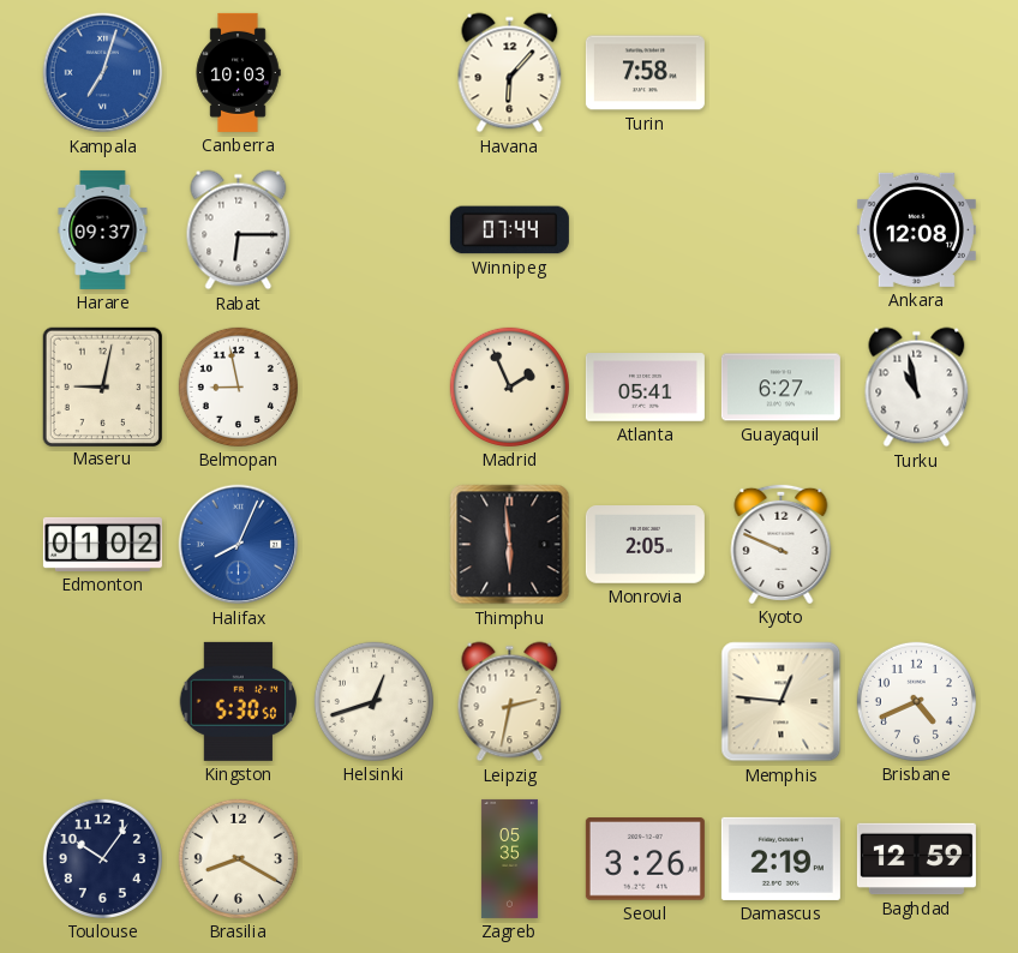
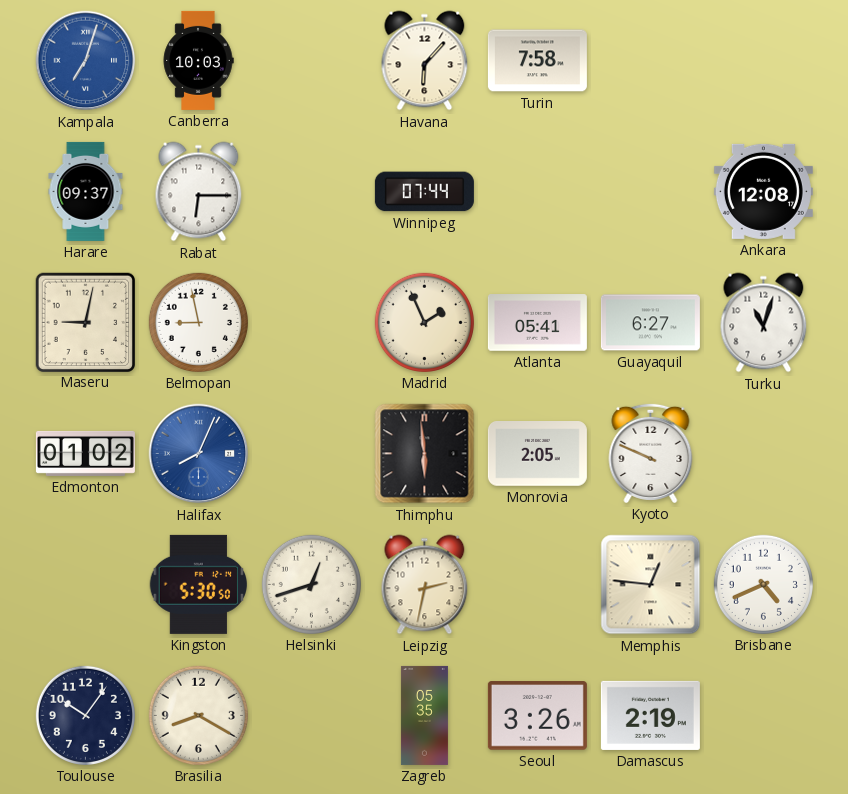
Turku: 10:58 -> 11:03
Baghdad: 12:59 -> none
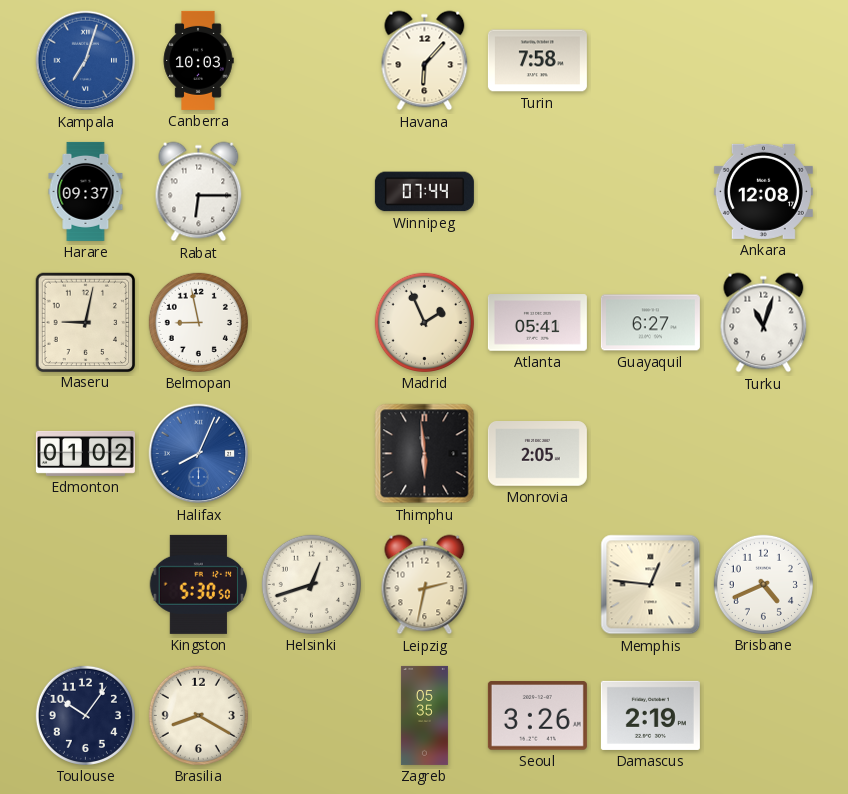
Kyoto: 9:49 -> none
